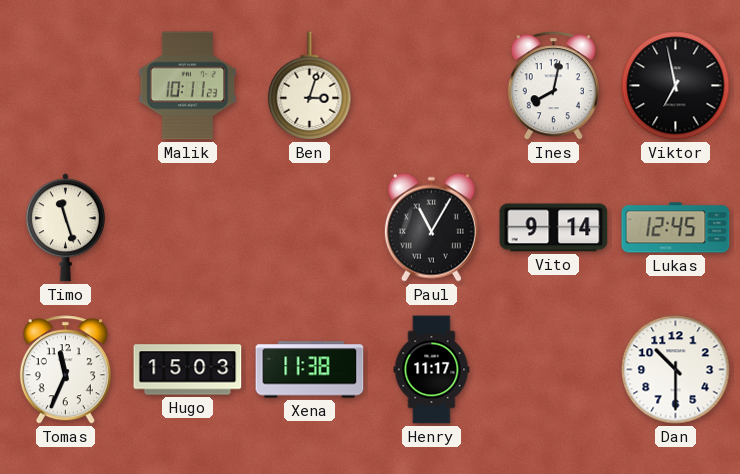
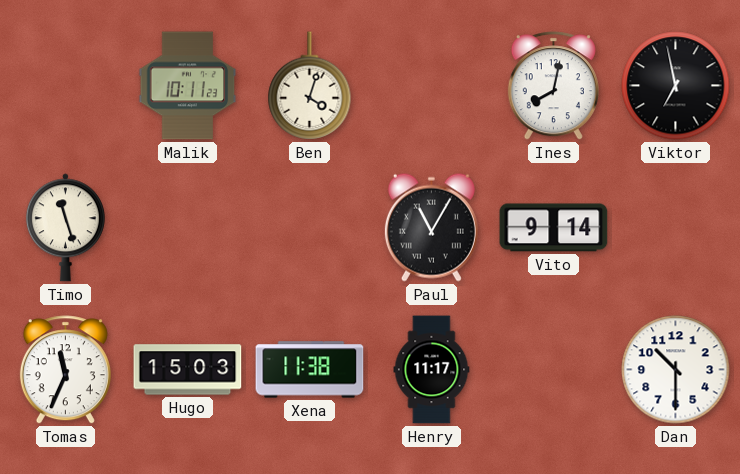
Ben: 3:03 -> 4:03
Lukas: 12:45 -> none
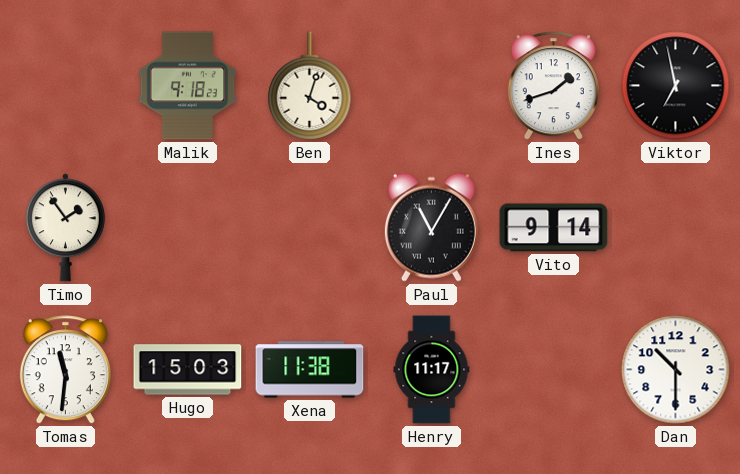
Malik: 10:11 -> 9:18
Ines: 8:02 -> 1:42
Timo: 11:27 -> 1:54
Tomas: 11:34 -> 11:31
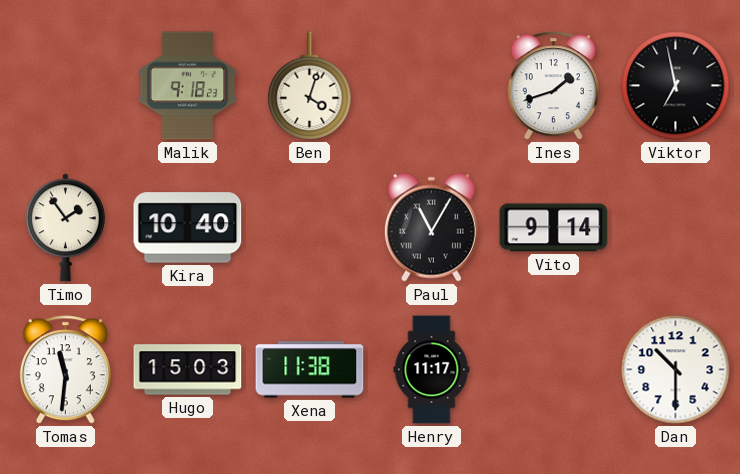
Kira: none -> 10:40
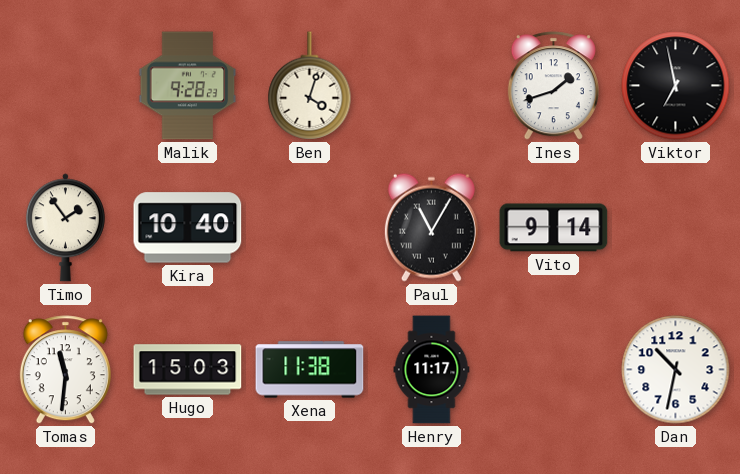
Malik: 9:18 -> 9:28
Dan: 10:30 -> 10:32
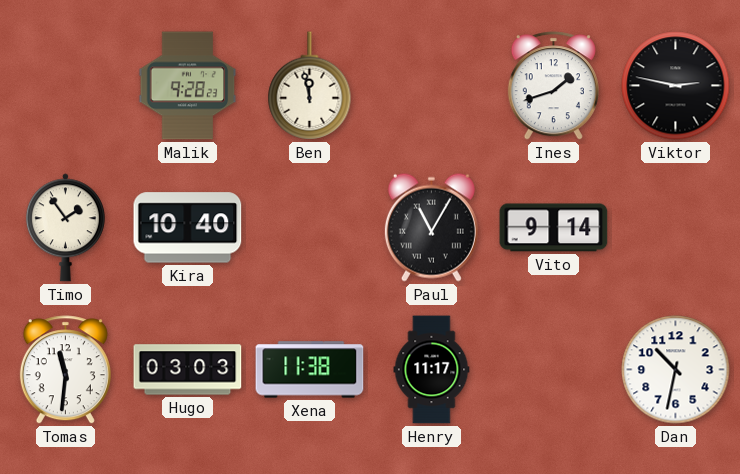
Ben: 4:03 -> 11:58
Viktor: 6:58 -> 2:47
Hugo: 15:03 -> 03:03
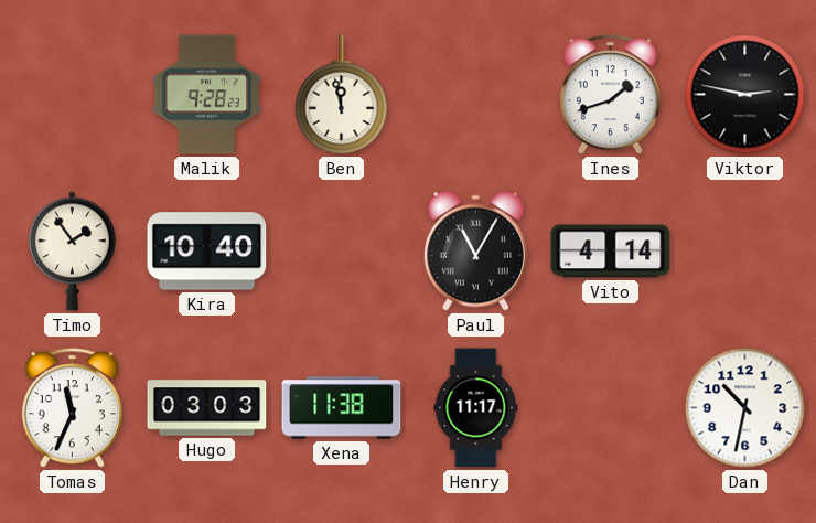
Vito: 9:14 -> 4:14
Tomas: 11:31 -> 11:34
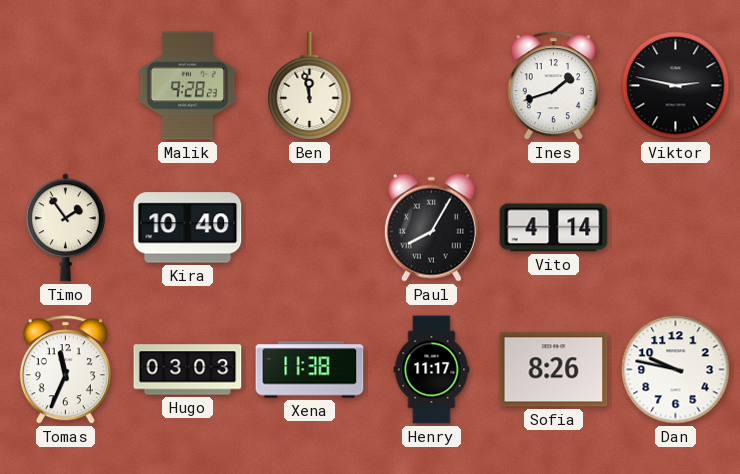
Paul: 11:05 -> 8:05
Sofia: none -> 8:26
Dan: 10:32 -> 9:47
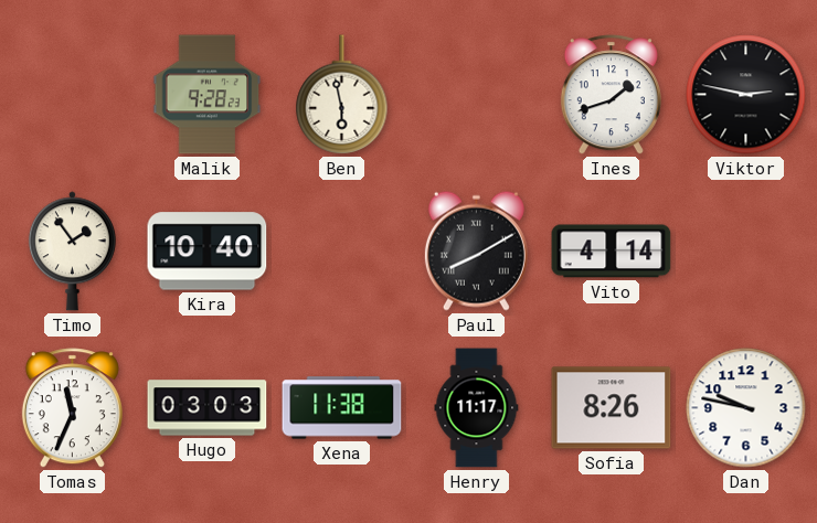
Ben: 11:58 -> 5:58
Paul: 8:05 -> 8:10
